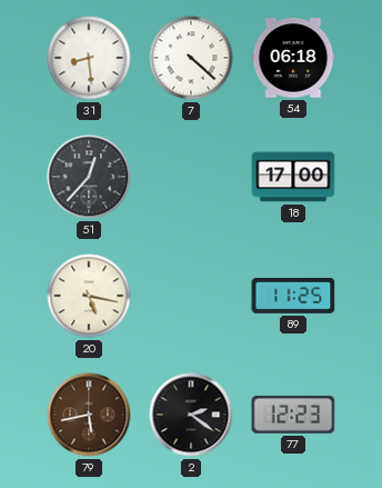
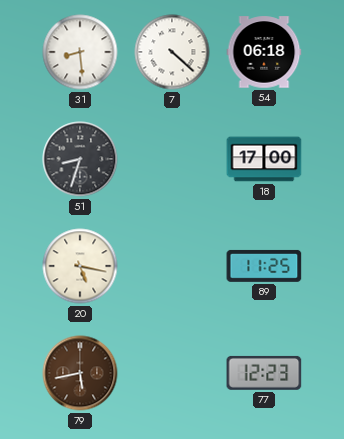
51: 12:37 -> 8:33
2: 2:21 -> none
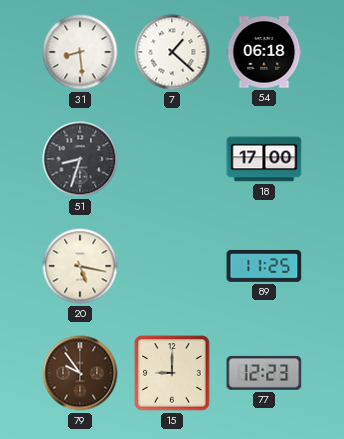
7: 4:22 -> 1:22
79: 5:43 -> 9:54
15: none -> 9:00
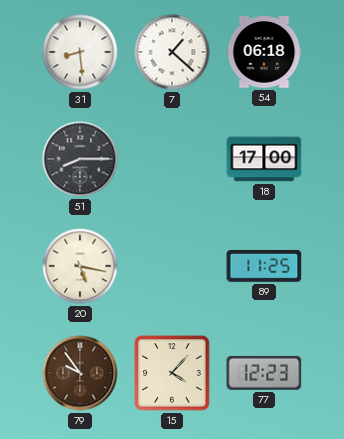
51: 8:33 -> 8:15
15: 9:00 -> 4:07
